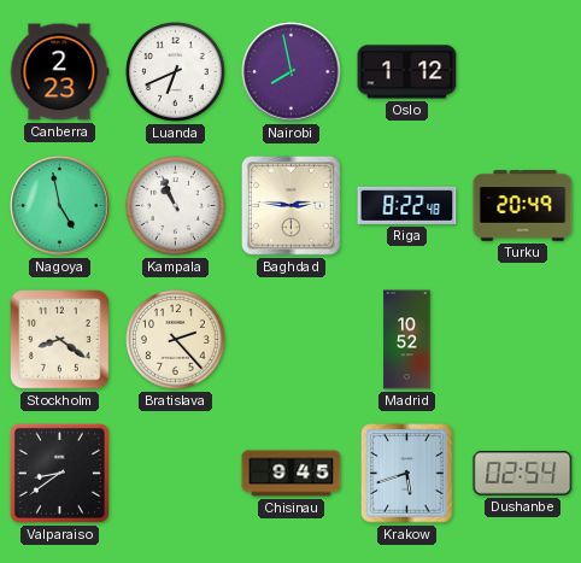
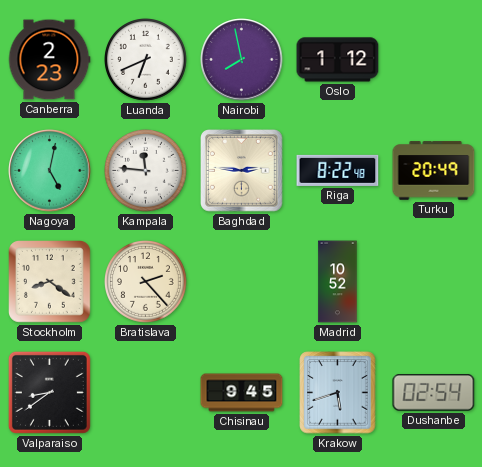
Nagoya: 4:58 -> 5:02
Kampala: 10:56 -> 11:46
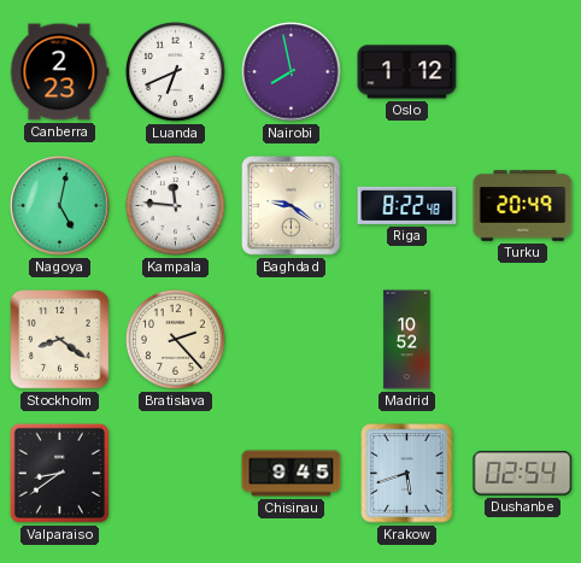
Baghdad: 2:46 -> 9:21
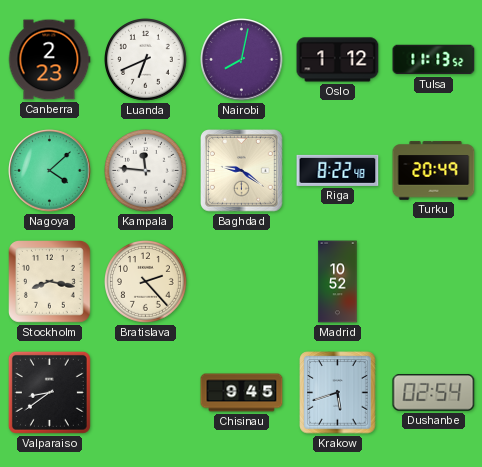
Nairobi: 7:58 -> 8:02
Tulsa: none -> 11:13
Nagoya: 5:02 -> 4:08
Stockholm: 8:21 -> 8:17
